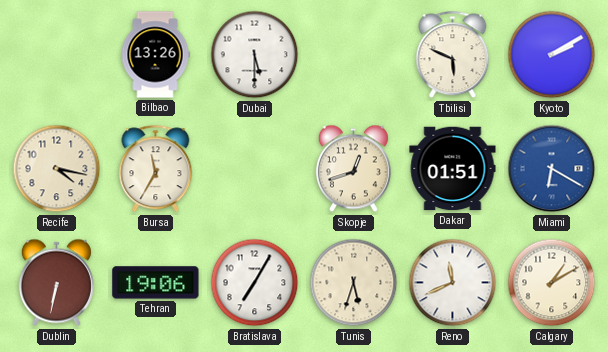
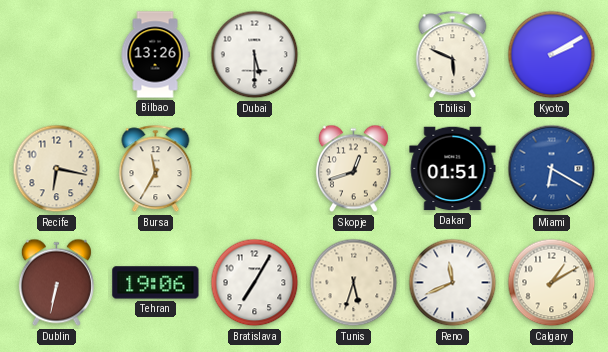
Recife: 4:17 -> 6:17
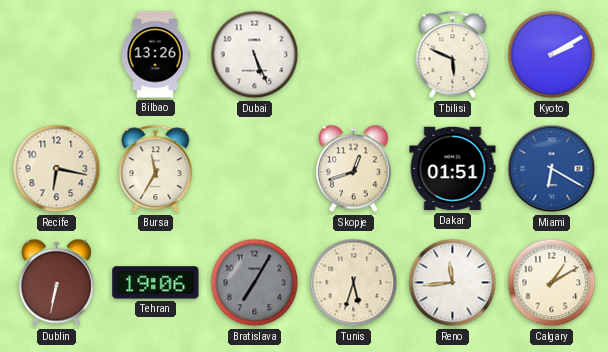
Dubai: 5:30 -> 5:26
Bratislava dial: white -> grey
Reno: 11:41 -> 11:44
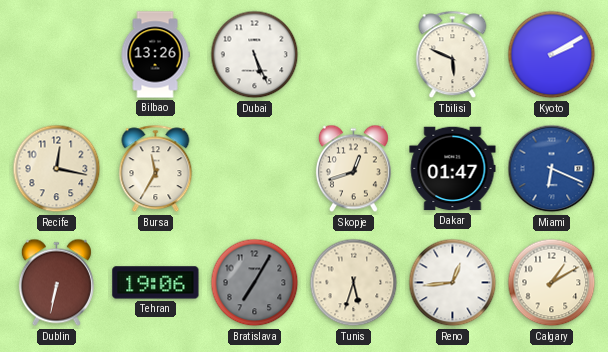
Recife: 6:17 -> 12:17
Dakar: 01:51 -> 01:47
Miami: 6:20 -> 6:19
Reno: 11:44 -> 12:44
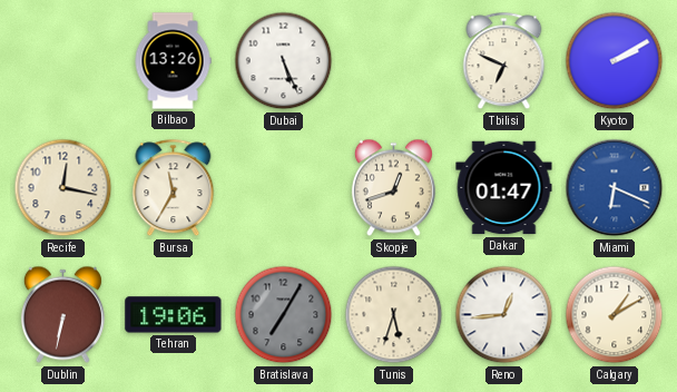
Tbilisi: 5:49 -> 6:49
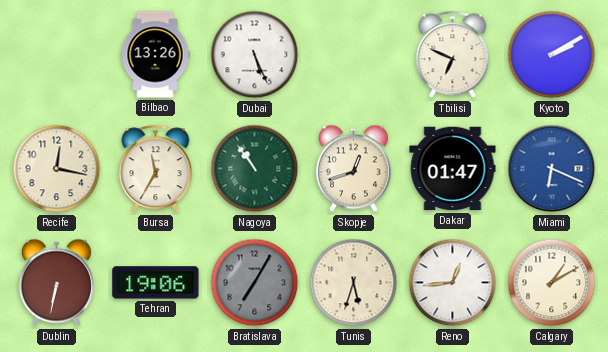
Nagoya: none -> 10:54
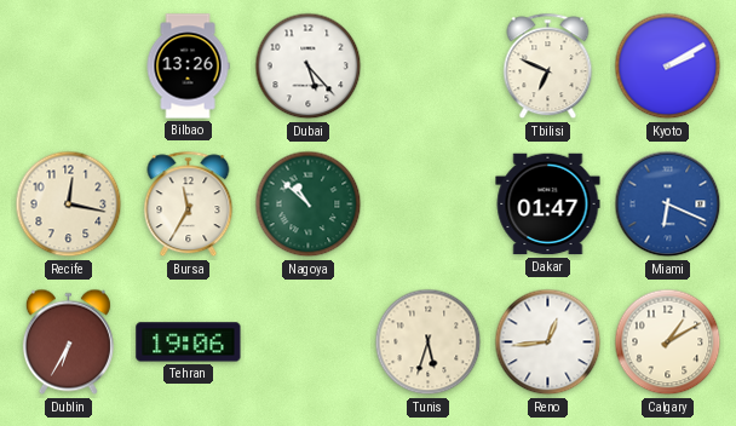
Dubai: 5:26 -> 5:23
Nagoya: 10:54 -> 10:52
Skopje: 12:42 -> none
Dublin: 6:32 -> 6:35
Bratislava: 7:05 -> none
